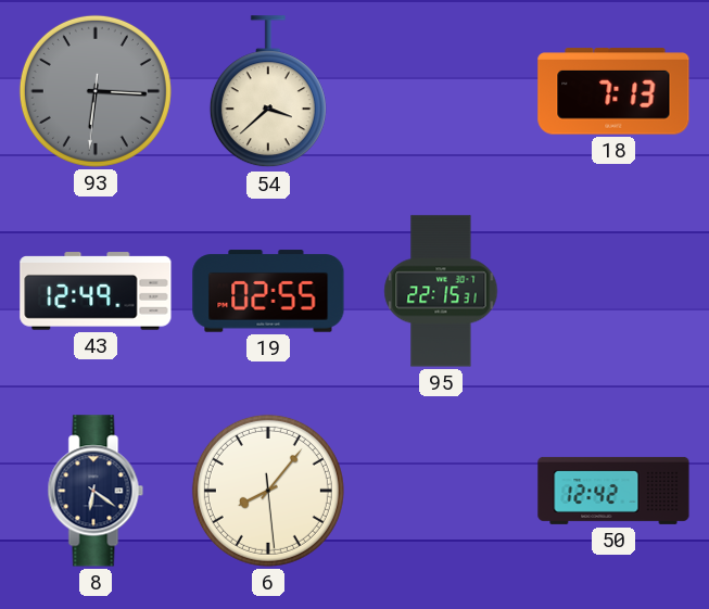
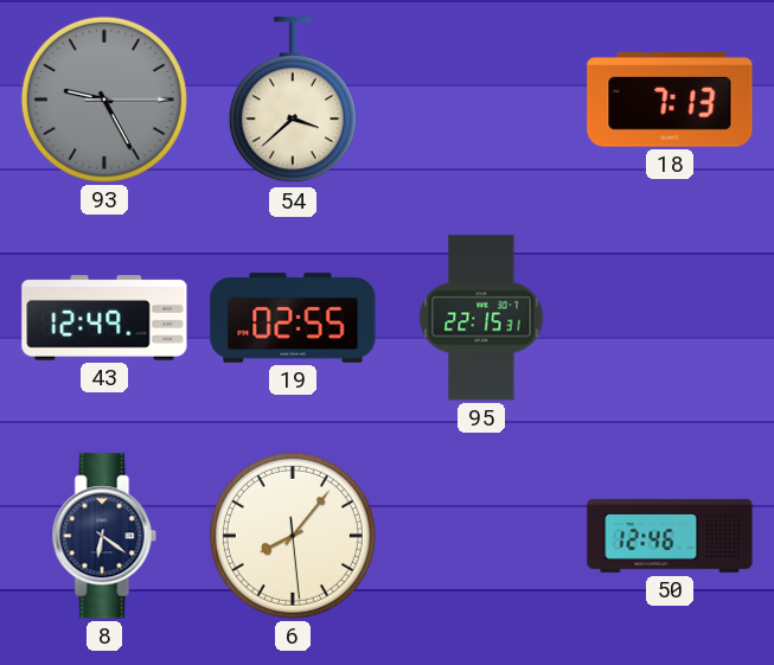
93: 6:15 -> 9:25
50: 12:42 -> 12:46
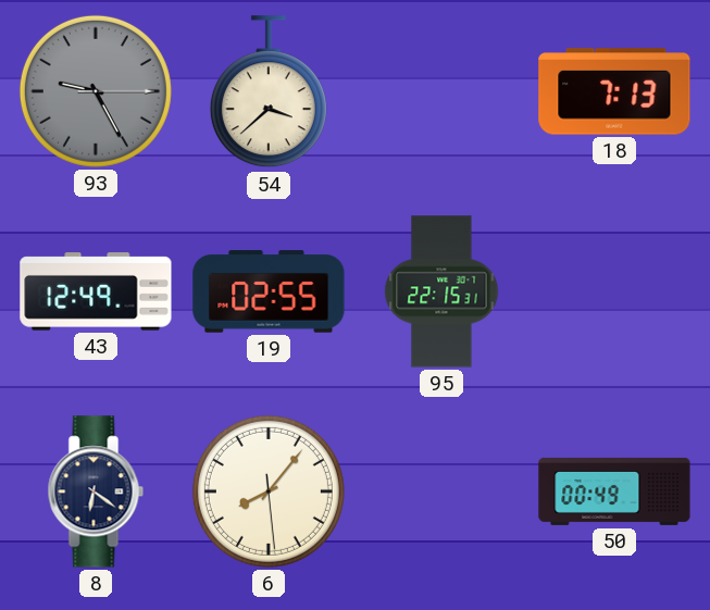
50: 12:46 -> 00:49
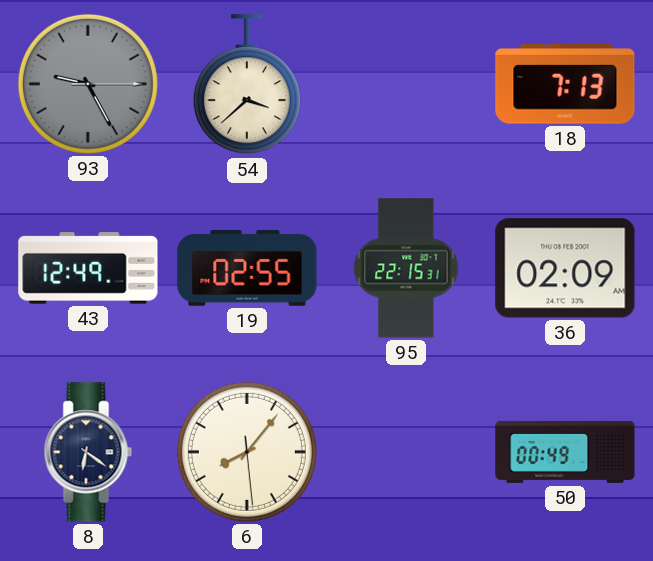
36: none -> 02:09
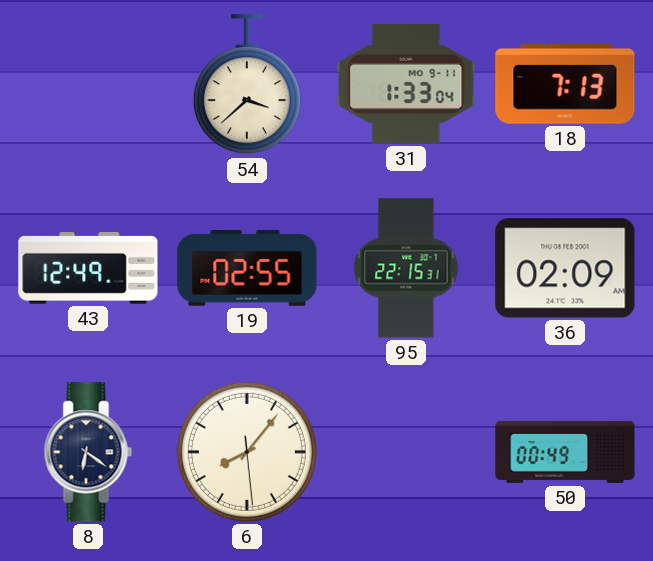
93: 9:25 -> none
31: none -> 1:33
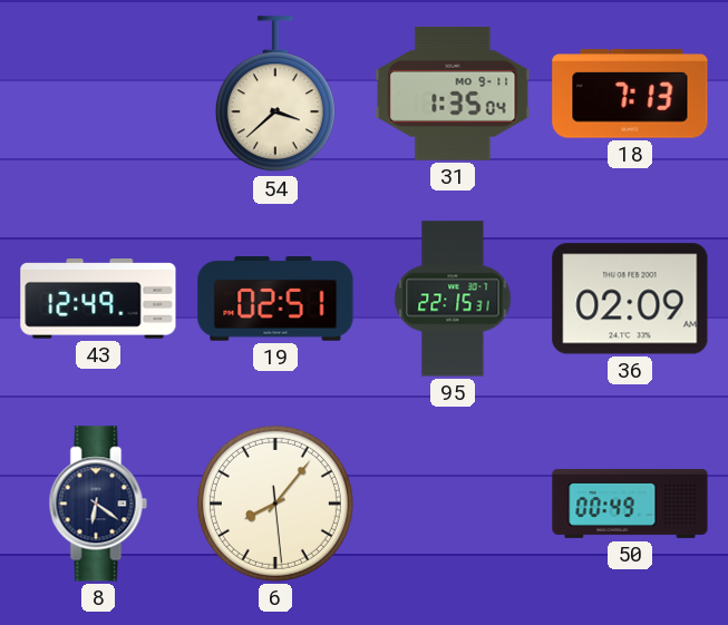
31: 1:33 -> 1:35
19: 02:55 -> 02:51
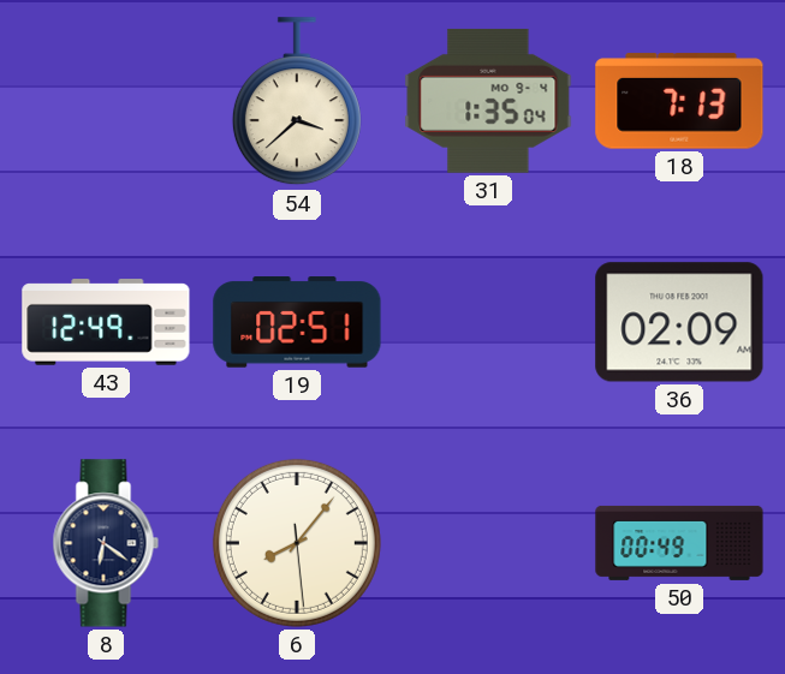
31 date: MO 9-11 -> MO 9-4
95: 22:15 -> none
